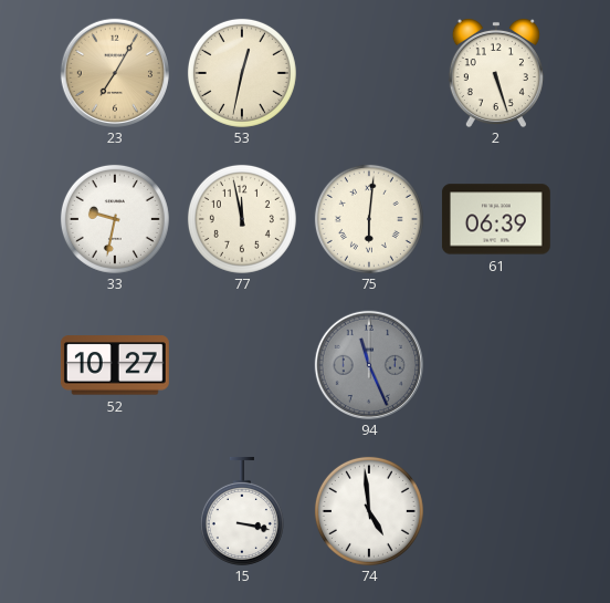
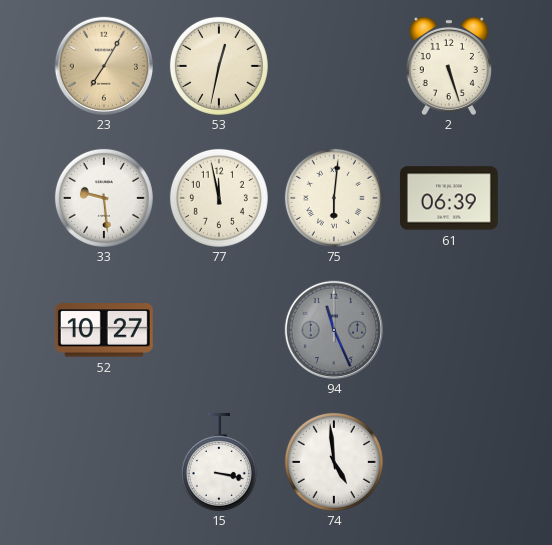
33: 9:32 -> 9:29
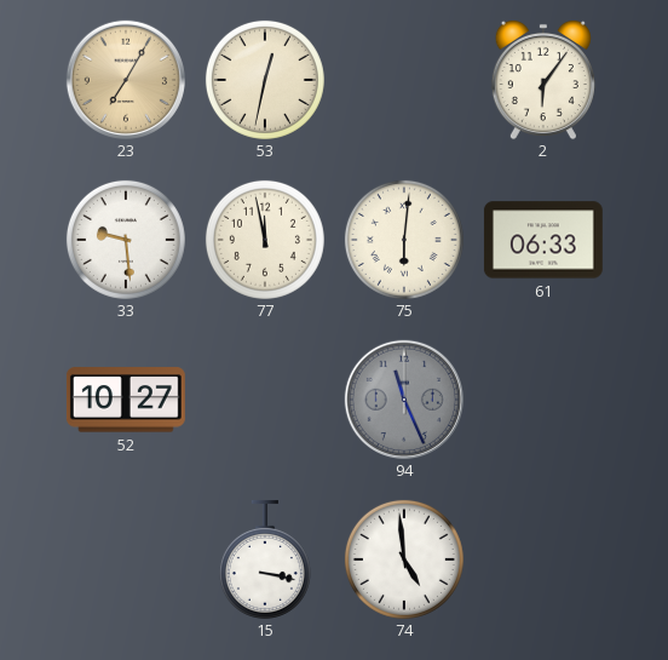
2: 5:27 -> 6:06
61: 06:39 -> 06:33
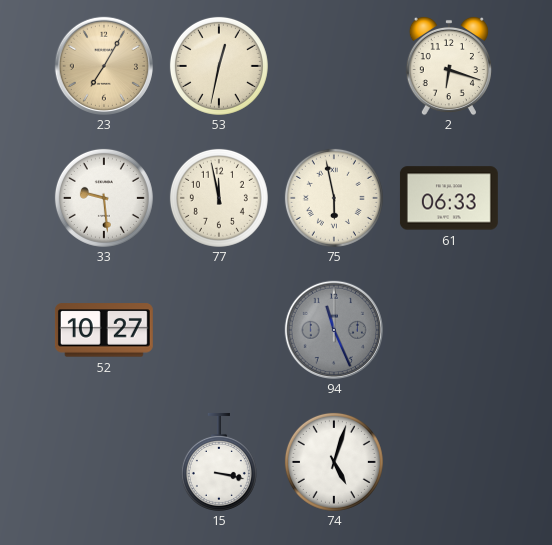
2: 6:06 -> 6:18
75: 6:01 -> 5:58
74: 4:59 -> 5:03
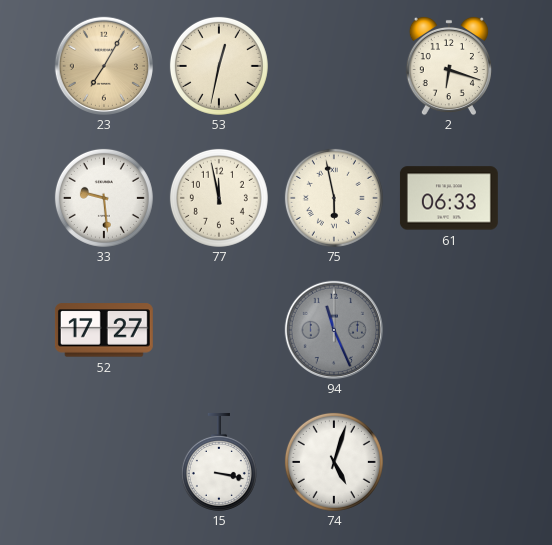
52: 10:27 -> 17:27
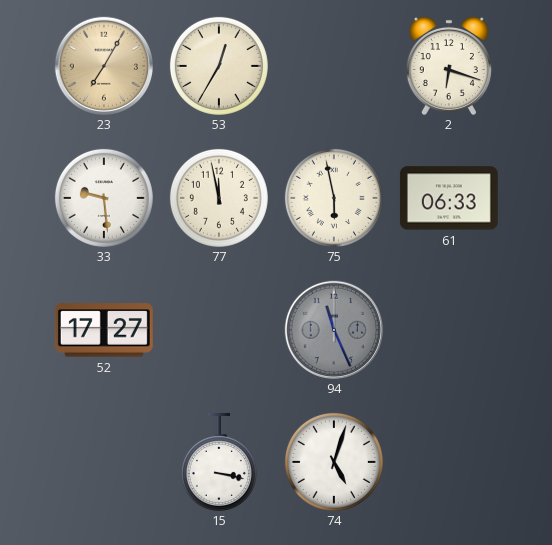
53: 12:32 -> 12:35
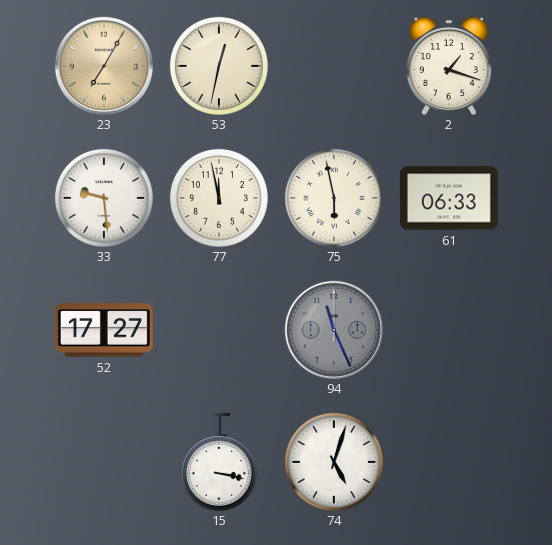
53: 12:35 -> 12:32
2: 6:18 -> 1:18
